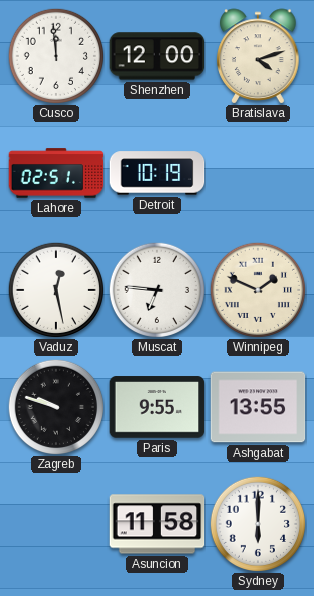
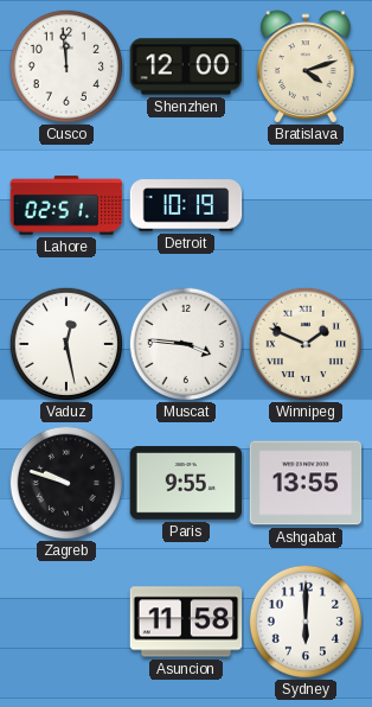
Muscat: 6:46 -> 3:46
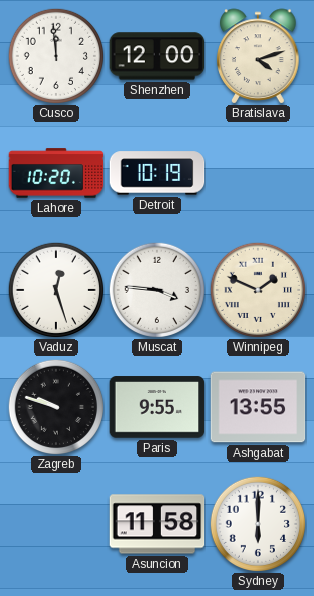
Lahore: 02:51 -> 10:20
Vaduz: 12:28 -> 12:27
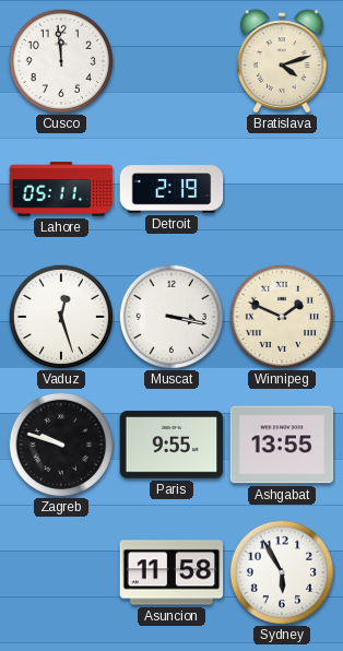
Shenzhen: 12:00 -> none
Lahore: 10:20 -> 05:11
Detroit: 10:19 -> 2:19
Muscat: 3:46 -> 3:17
Sydney: 6:00 -> 5:55
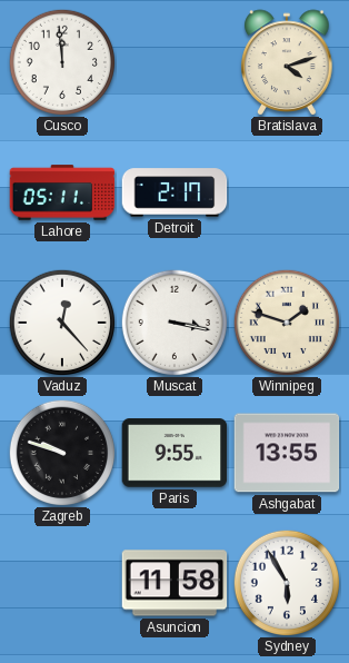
Detroit: 2:19 -> 2:17
Vaduz: 12:27 -> 12:23
Winnipeg: 1:49 -> 1:48
